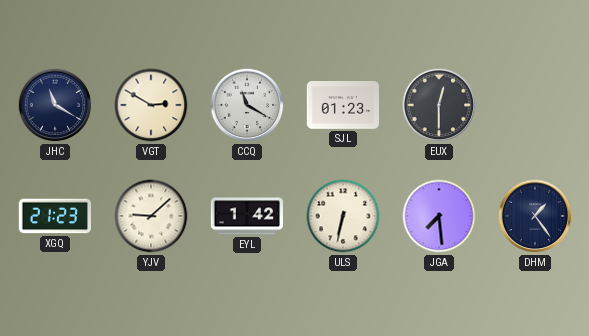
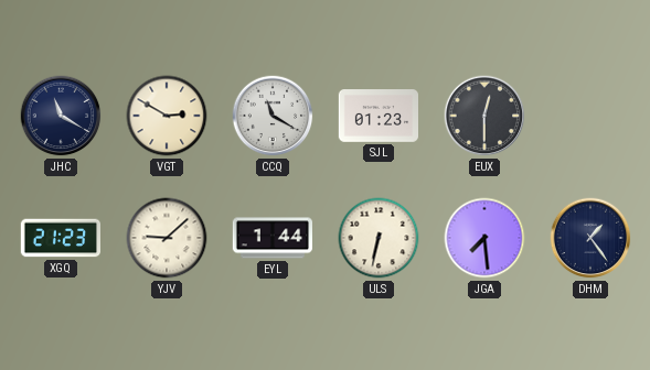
EYL: 1:42 -> 1:44
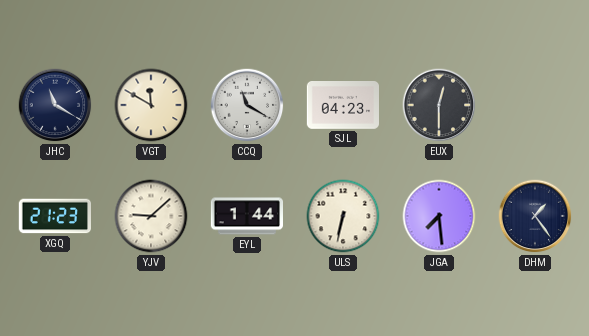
VGT: 2:50 -> 11:50
SJL: 01:23 -> 04:23
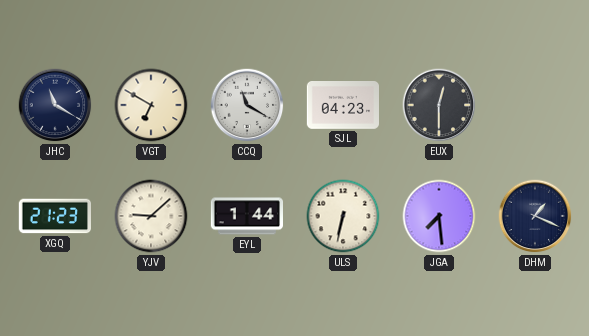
VGT: 11:50 -> 6:50
DHM: 1:24 -> 1:19
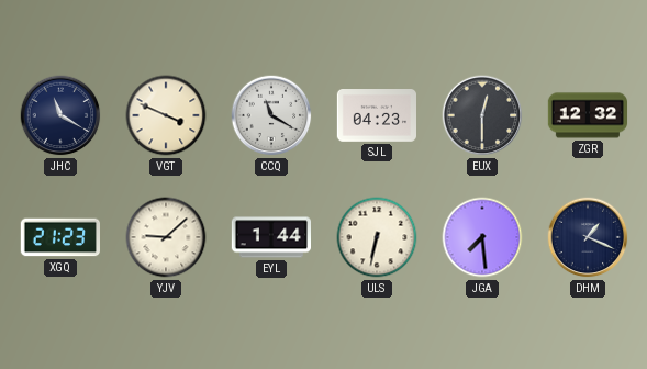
VGT: 6:50 -> 3:49
ZGR: none -> 12:32
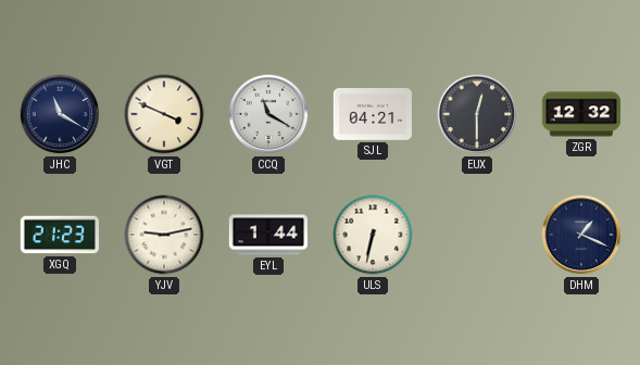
SJL: 04:23 -> 04:21
YJV: 9:08 -> 9:13
JGA: 7:29 -> none
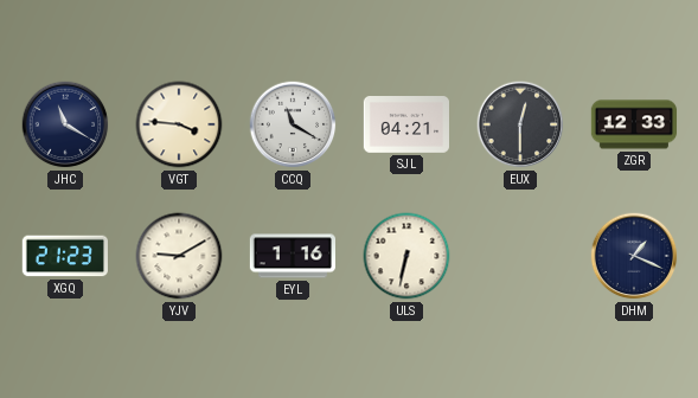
VGT: 3:49 -> 3:46
ZGR: 12:32 -> 12:33
YJV: 9:13 -> 9:10
EYL: 1:44 -> 1:16
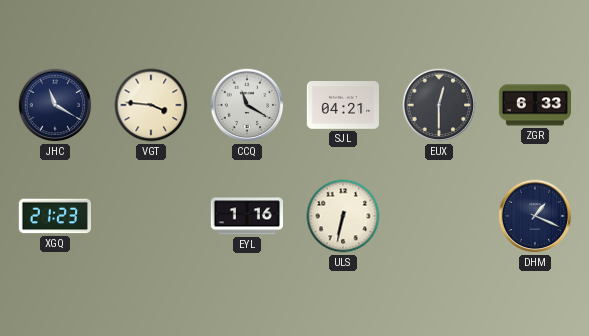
ZGR: 12:33 -> 6:33
YJV: 9:10 -> none
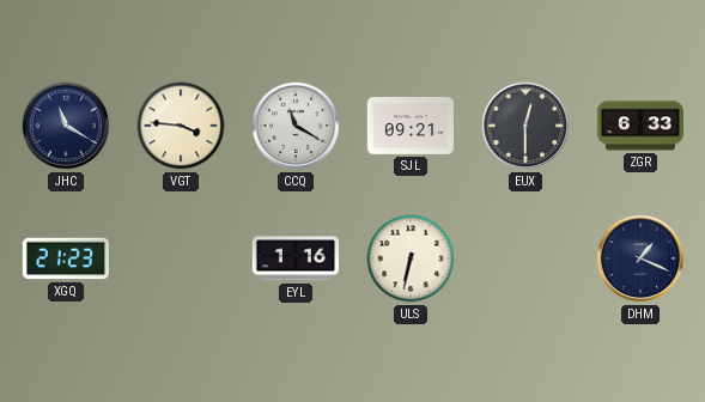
SJL: 04:21 -> 09:21
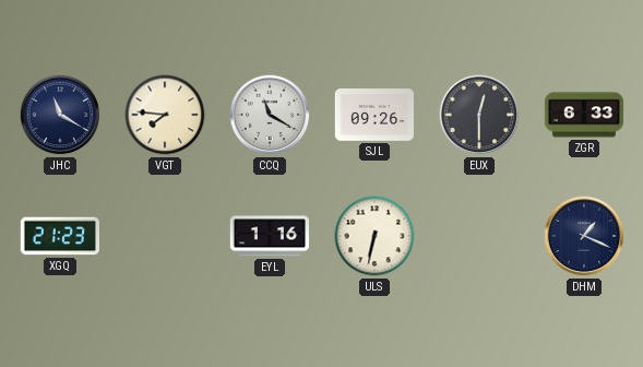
VGT: 3:46 -> 7:46
SJL: 09:21 -> 09:26
